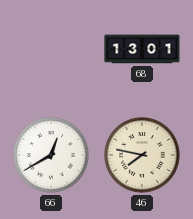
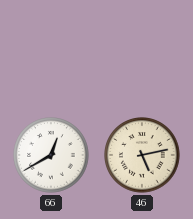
68: 13:01 -> none
46: 7:47 -> 5:13
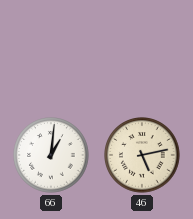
66: 12:40 -> 1:01
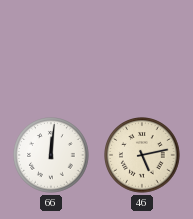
66: 1:01 -> 12:01
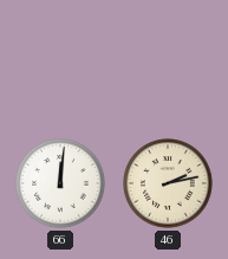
46: 5:13 -> 2:13
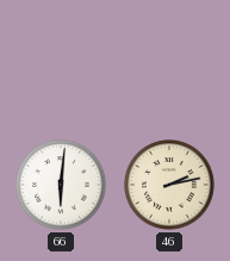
66: 12:01 -> 6:01
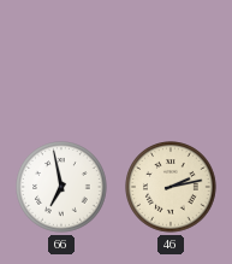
66: 6:01 -> 6:58
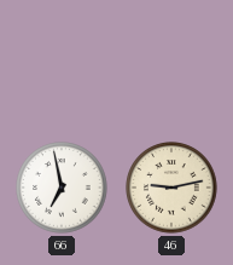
46: 2:13 -> 9:13
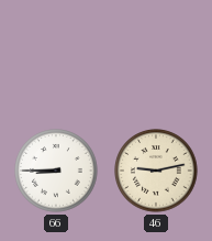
66: 6:58 -> 8:45
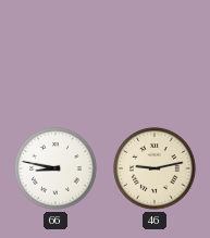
66: 8:45 -> 8:47
